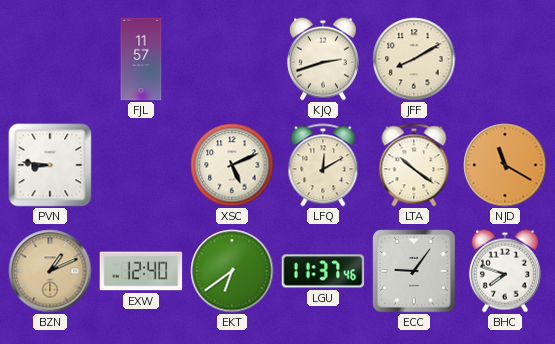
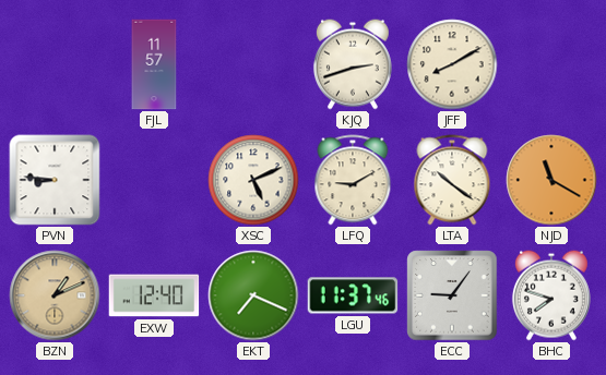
LFQ: 12:10 -> 9:10
EKT: 6:39 -> 7:19
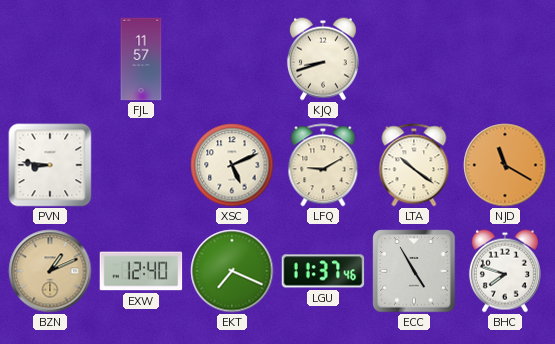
KJQ: 2:42 -> 8:42
JFF: 8:10 -> none
ECC: 9:06 -> 4:55
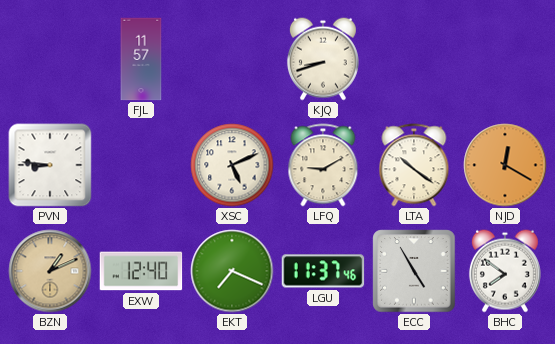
NJD: 11:20 -> 12:20
BHC: 7:48 -> 7:51
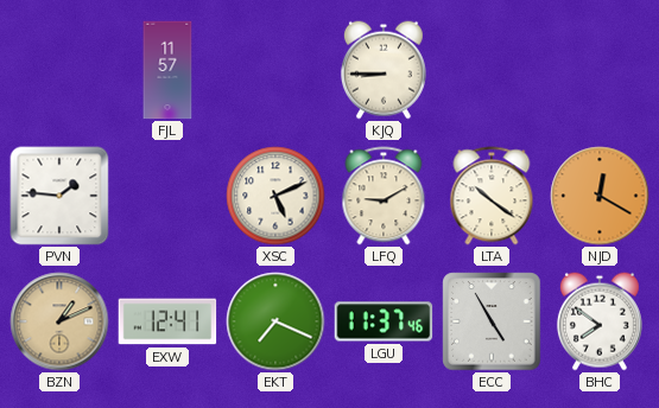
KJQ: 8:42 -> 8:45
PVN: 8:46 -> 1:46
EXW: 12:40 -> 12:41
